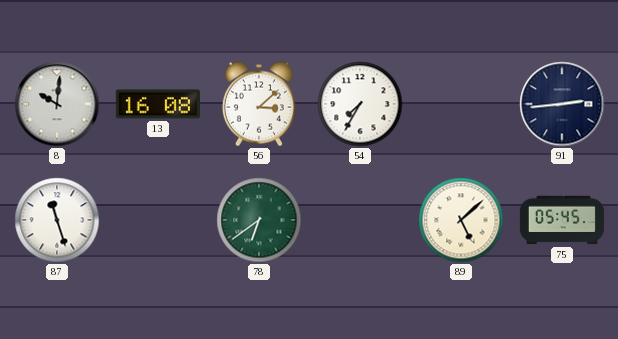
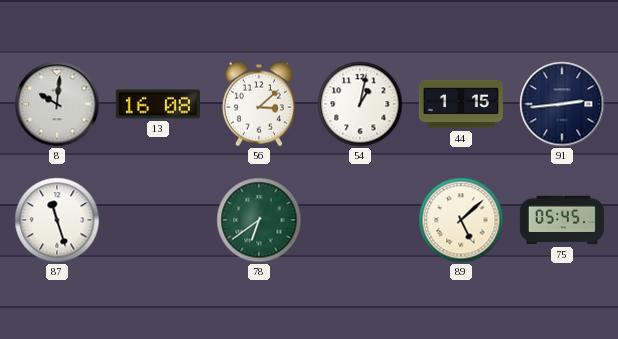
54: 7:35 -> 1:02
44: none -> 1:15
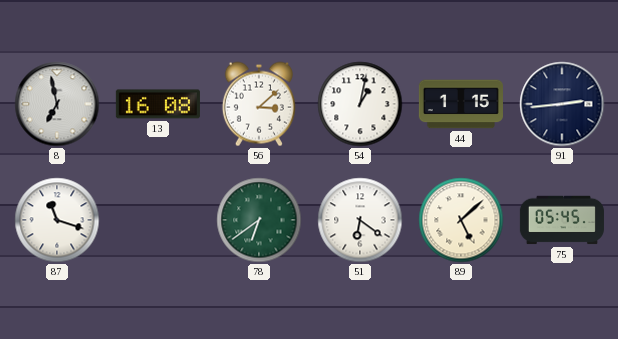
8: 10:01 -> 6:58
87: 11:27 -> 11:18
51: none -> 6:21
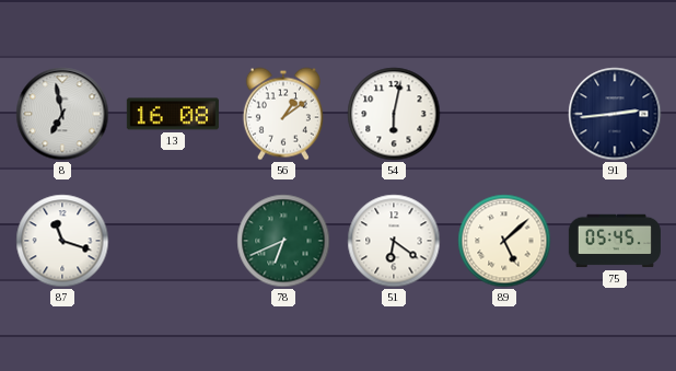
56: 3:08 -> 1:09
54: 1:02 -> 6:02
44: 1:15 -> none
78: 6:39 -> 6:41
